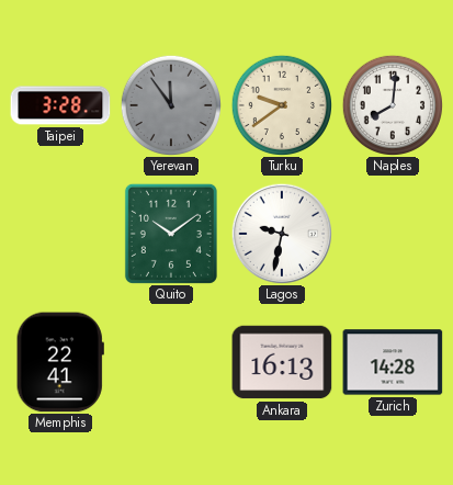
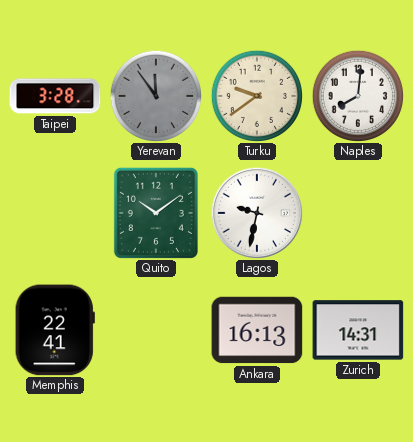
Zurich: 14:28 -> 14:31
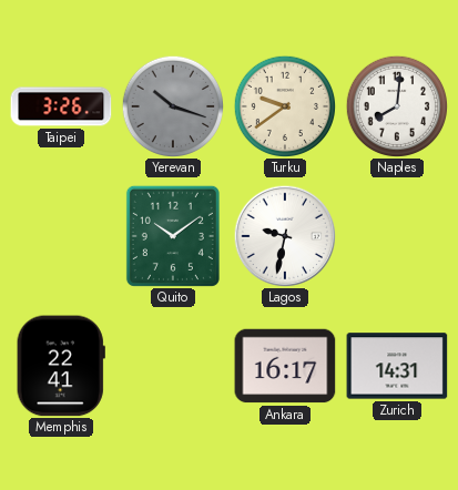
Taipei: 3:28 -> 3:26
Yerevan: 11:54 -> 10:18
Ankara: 16:13 -> 16:17
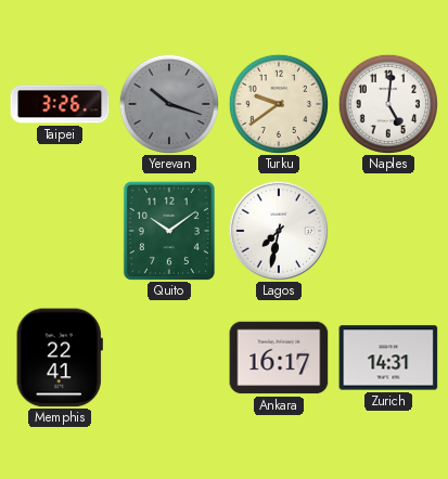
Naples: 8:01 -> 5:01
Lagos: 9:32 -> 7:32
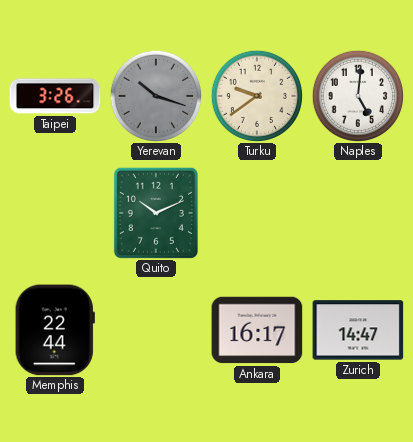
Quito: 10:09 -> 10:11
Lagos: 7:32 -> none
Memphis: 22:41 -> 22:44
Zurich: 14:31 -> 14:47
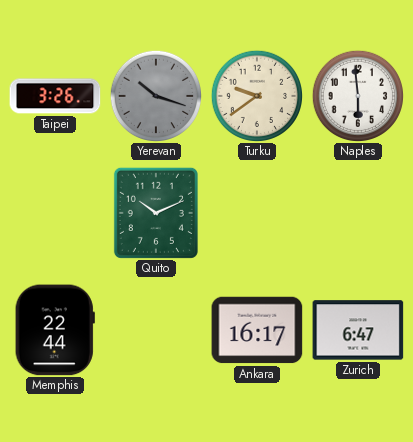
Naples: 5:01 -> 5:59
Zurich: 14:47 -> 6:47
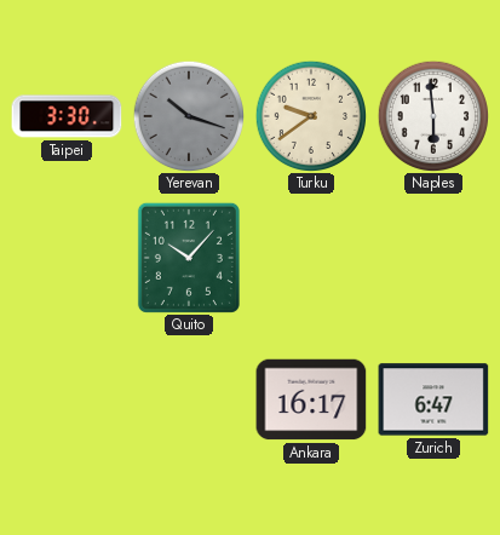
Taipei: 3:26 -> 3:30
Quito: 10:11 -> 10:07
Memphis: 22:44 -> none
